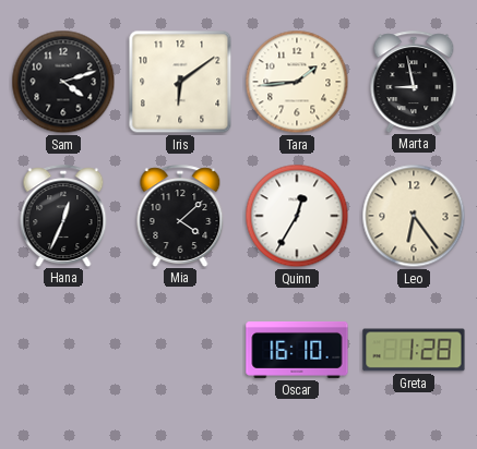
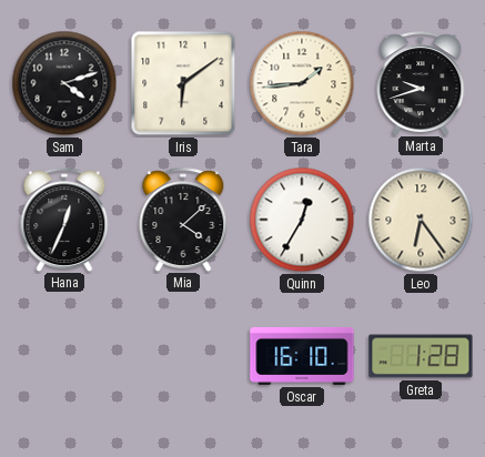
Marta: 8:58 -> 9:42
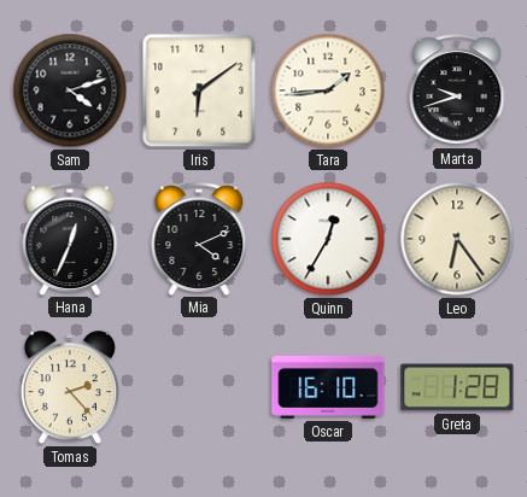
Mia: 4:08 -> 4:11
Tomas: none -> 2:23
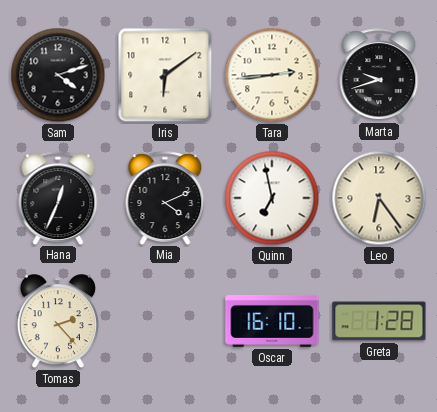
Tara: 1:44 -> 2:44
Quinn: 12:35 -> 6:58
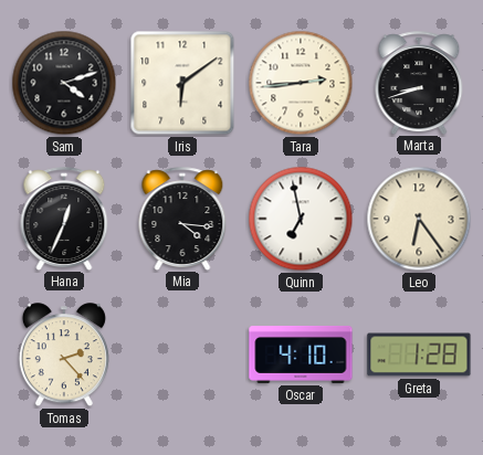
Marta: 9:42 -> 8:42
Mia: 4:11 -> 4:16
Oscar: 16:10 -> 4:10
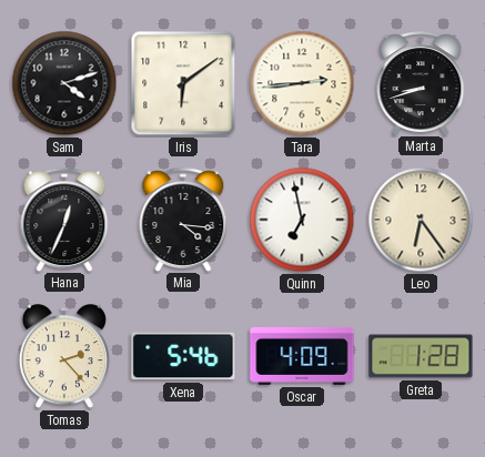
Xena: none -> 5:46
Oscar: 4:10 -> 4:09
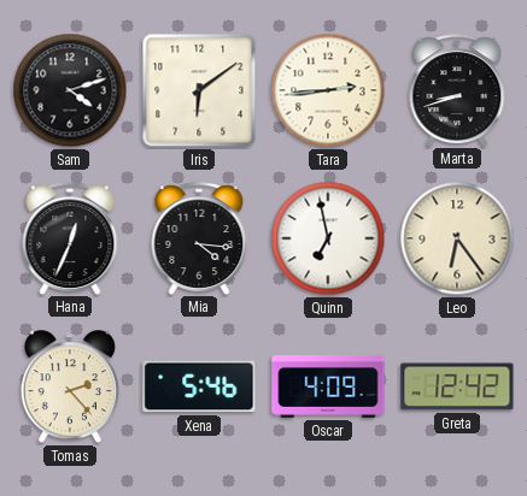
Greta: 1:28 -> 12:42
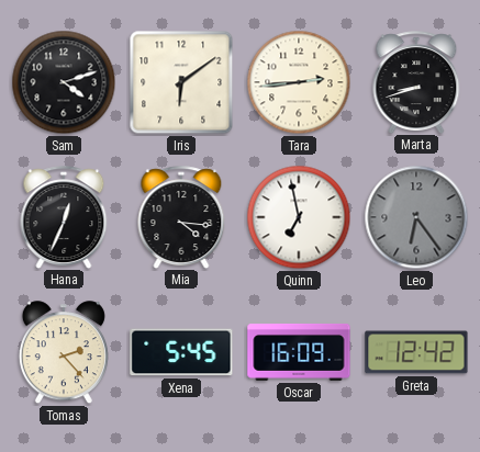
Leo dial: cream -> grey
Xena: 5:46 -> 5:45
Oscar: 4:09 -> 16:09
